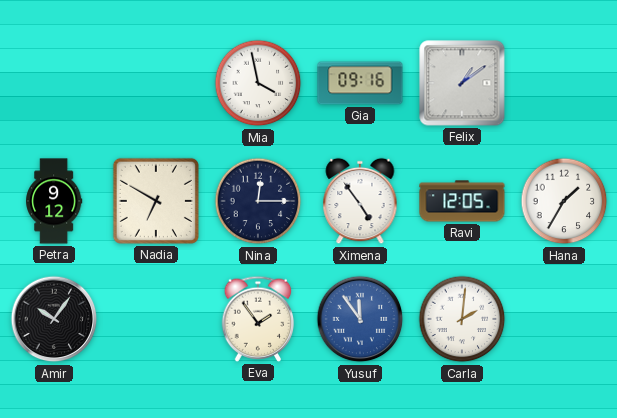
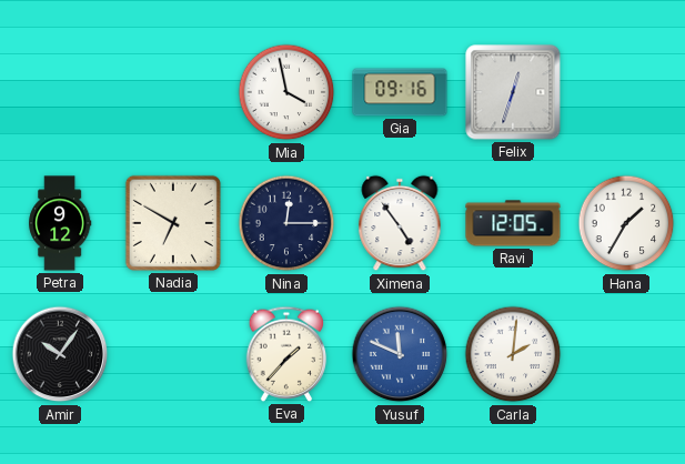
Felix: 1:09 -> 12:33
Eva: 1:54 -> 1:37
Yusuf: 11:54 -> 11:49
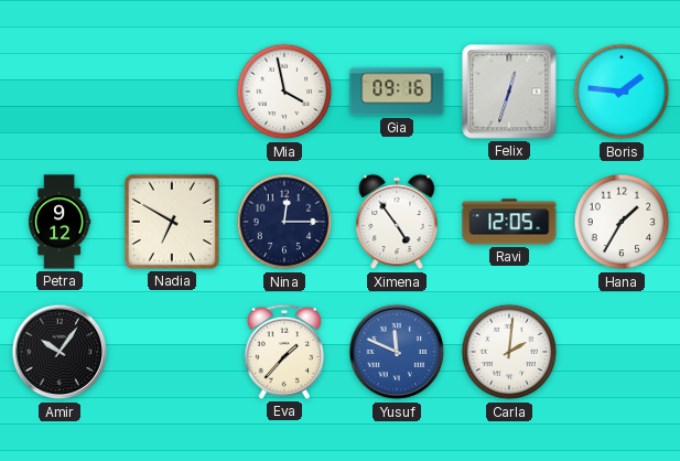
Boris: none -> 1:46
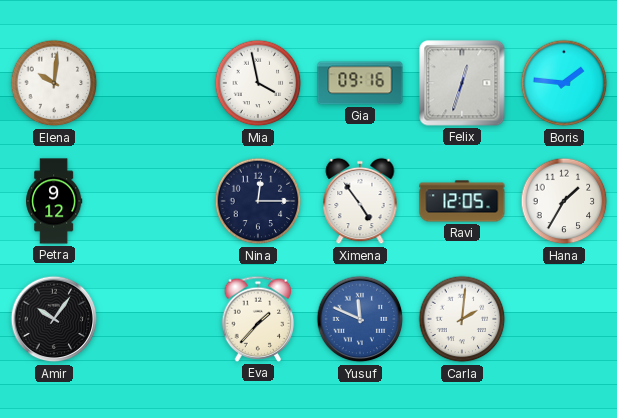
Elena: none -> 10:01
Nadia: 6:50 -> none
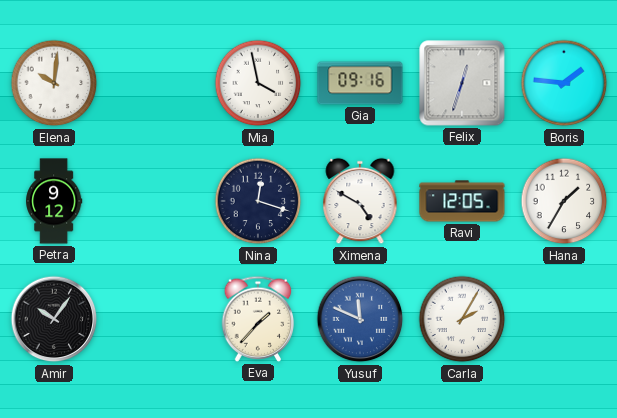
Nina: 12:15 -> 12:18
Ximena: 4:54 -> 4:50
Carla: 2:01 -> 2:05
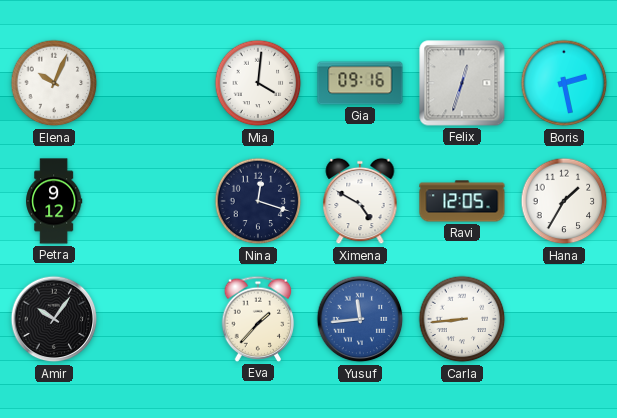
Elena: 10:01 -> 10:04
Mia: 3:58 -> 4:01
Boris: 1:46 -> 2:28
Yusuf: 11:49 -> 11:44
Carla: 2:05 -> 8:44
